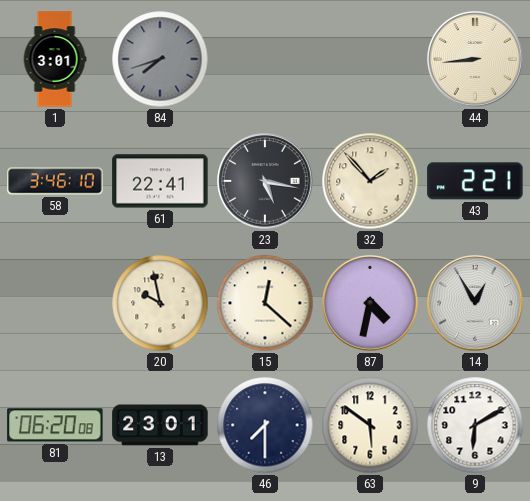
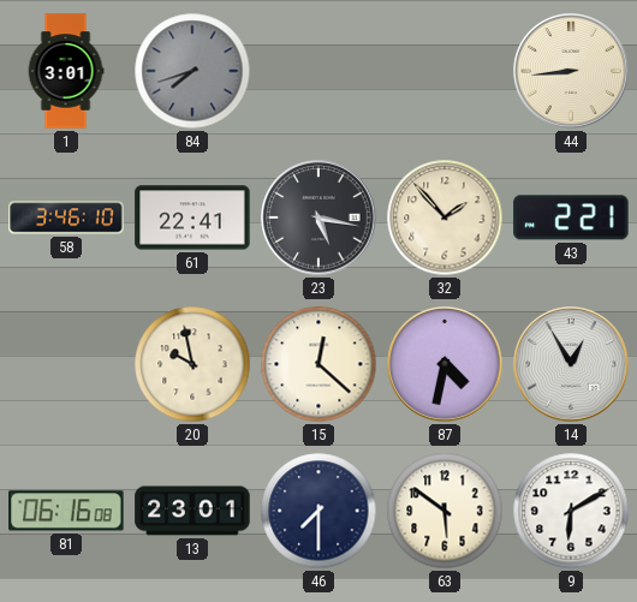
81: 06:20 -> 06:16
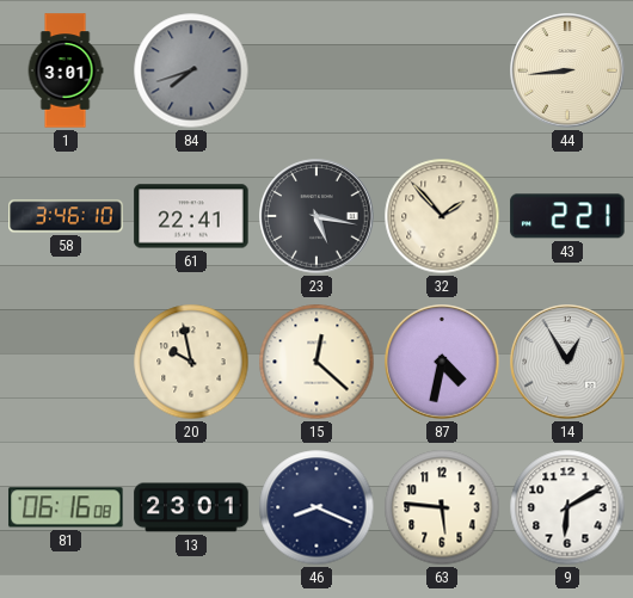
46: 7:30 -> 8:19
63: 5:51 -> 5:46
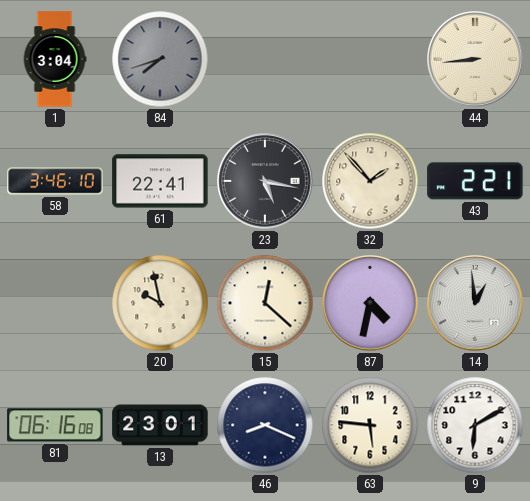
1: 3:01 -> 3:04
14: 12:55 -> 12:59
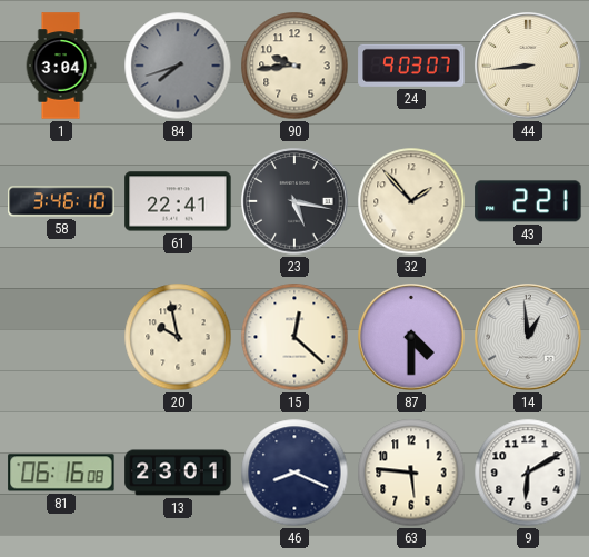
90: none -> 9:44
24: none -> 9:03
87: 4:32 -> 4:30
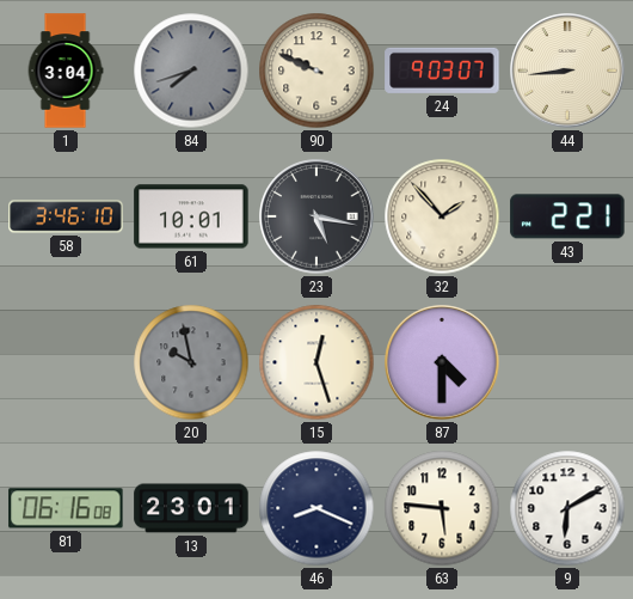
90: 9:44 -> 9:49
61: 22:41 -> 10:01
20 dial: cream -> grey
15: 12:22 -> 12:27
14: 12:59 -> none
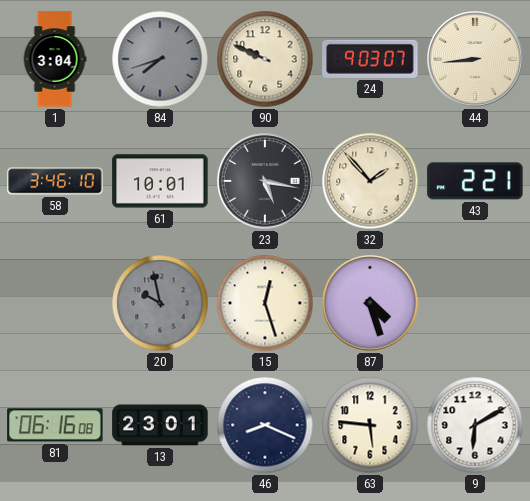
87: 4:30 -> 4:27
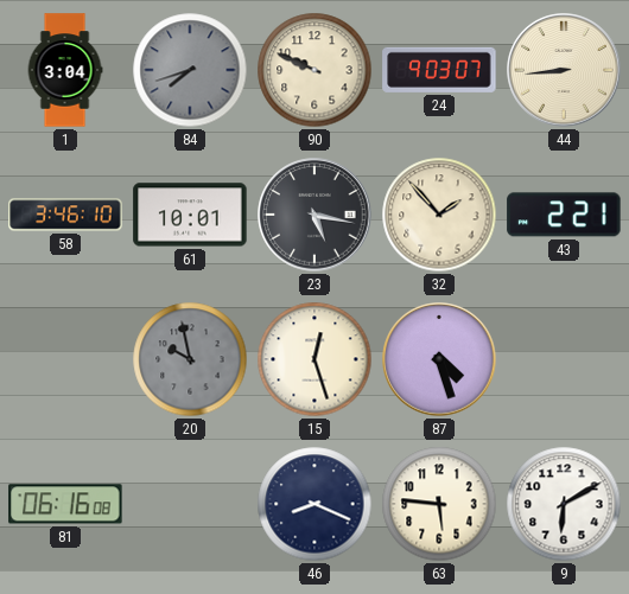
13: 23:01 -> none
